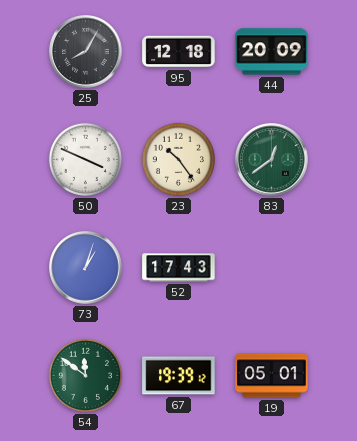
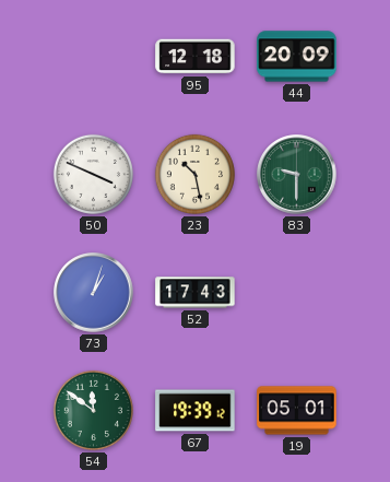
25: 8:05 -> none
23: 10:24 -> 10:28
83: 12:39 -> 9:30
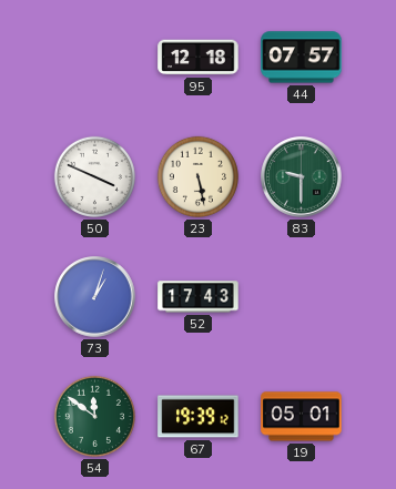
44: 20:09 -> 07:57
23: 10:28 -> 5:28
